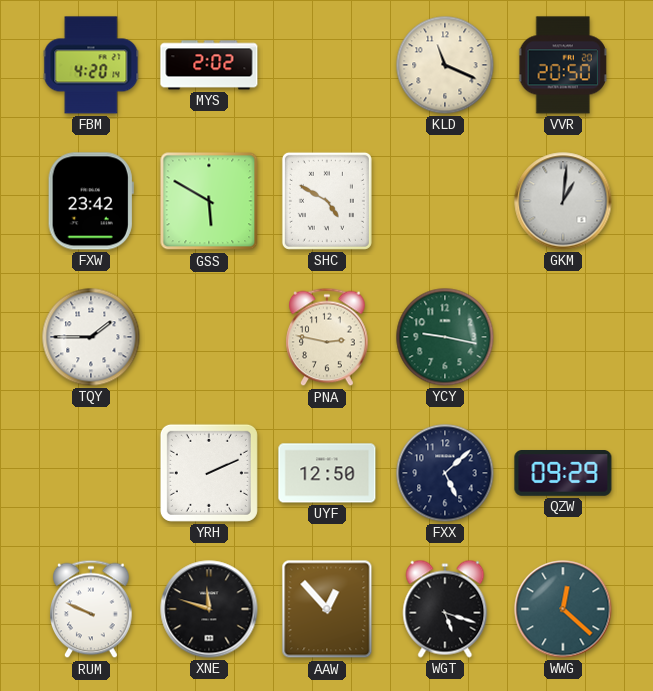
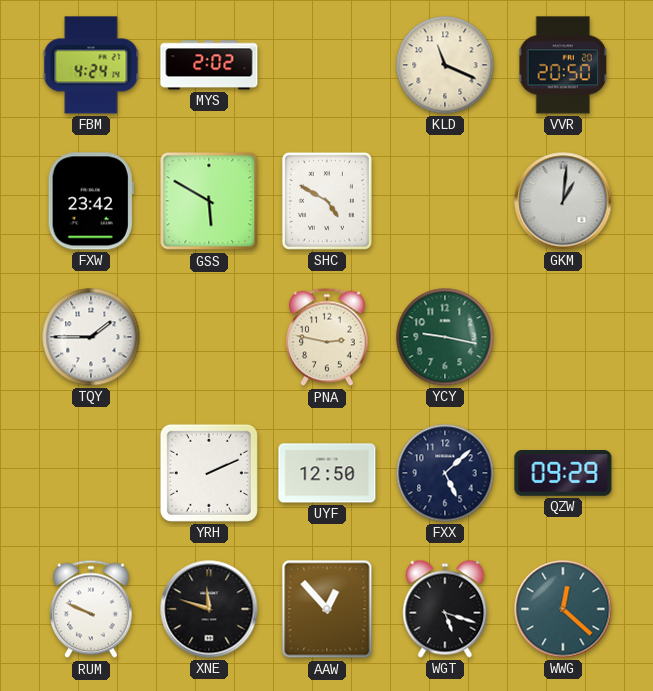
FBM: 4:20 -> 4:24
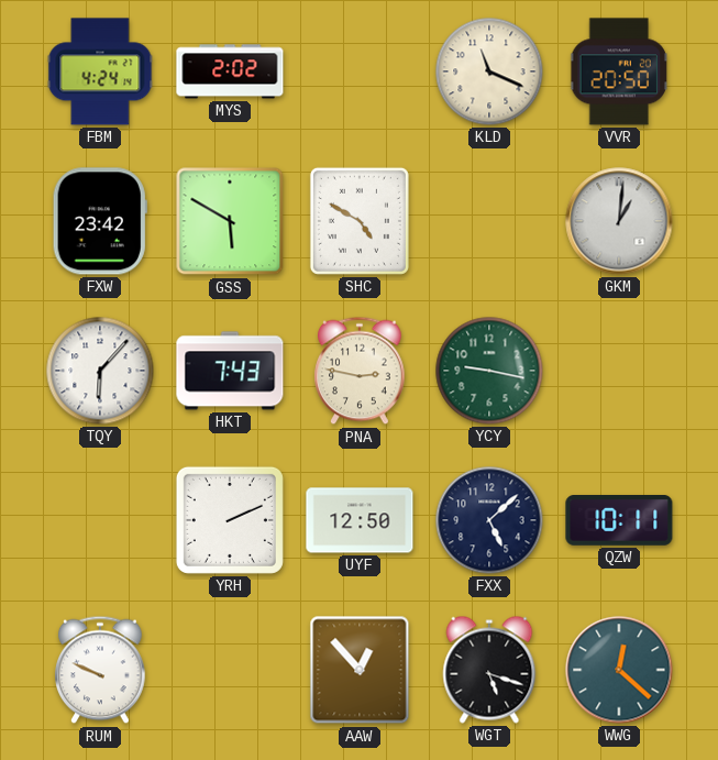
TQY: 1:45 -> 6:07
HKT: none -> 7:43
QZW: 09:29 -> 10:11
XNE: 11:48 -> none
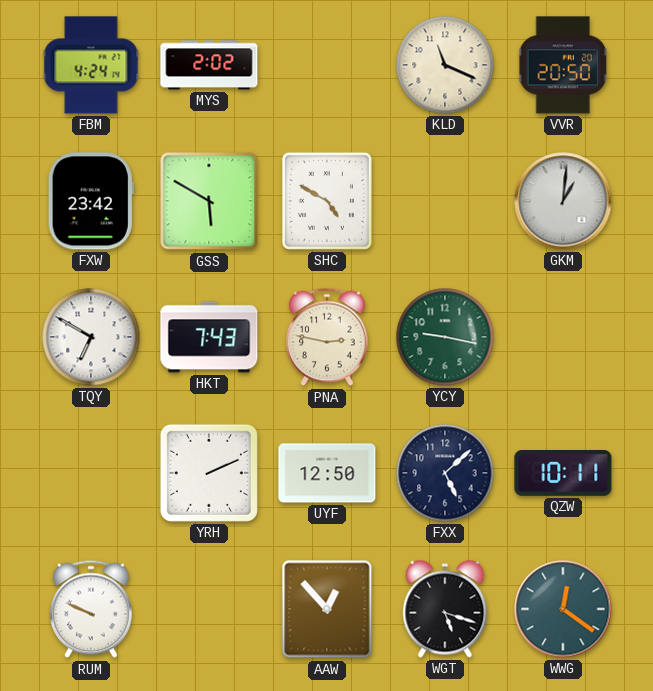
TQY: 6:07 -> 6:50
WWG: 12:22 -> 12:21
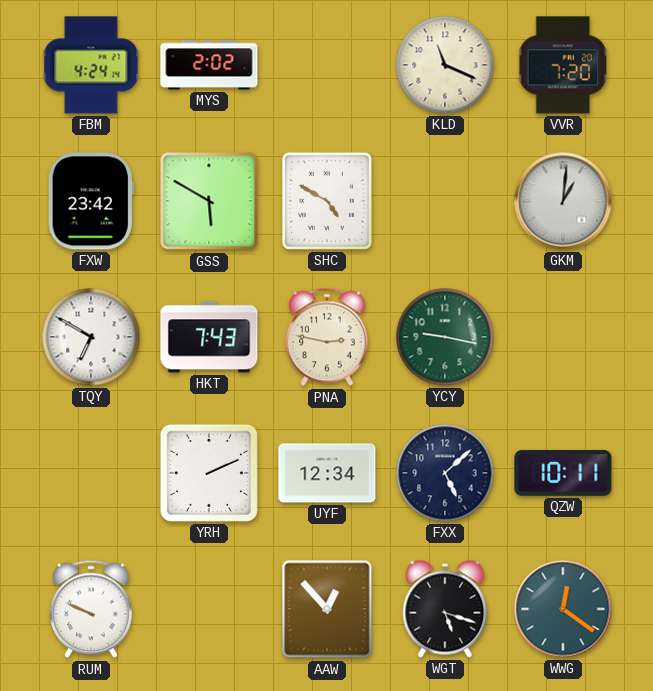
VVR: 20:50 -> 7:20
UYF: 12:50 -> 12:34
